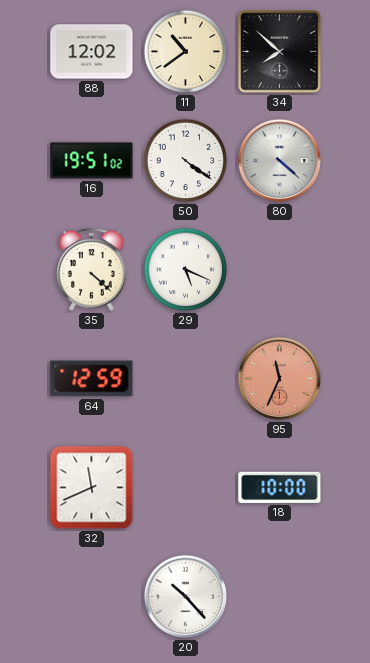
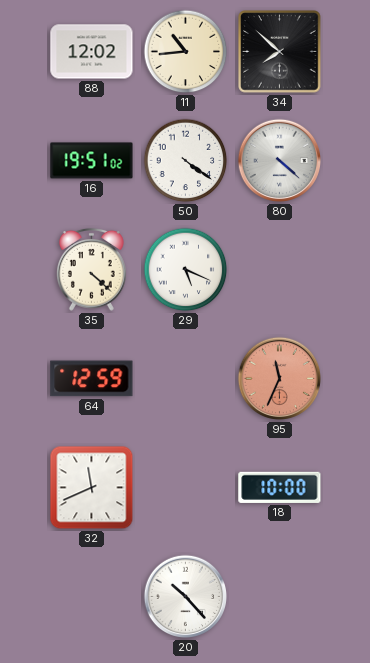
11: 10:39 -> 10:44
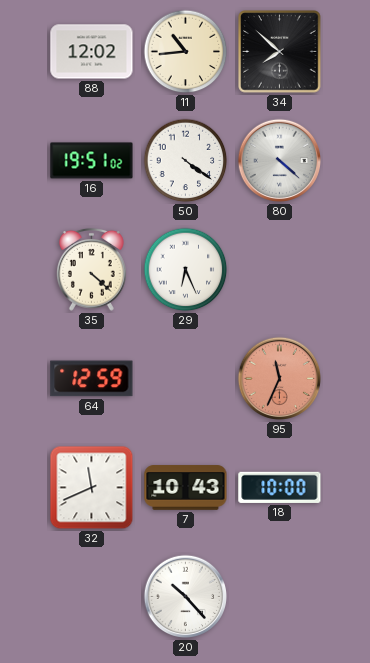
29: 5:19 -> 6:26
7: none -> 10:43
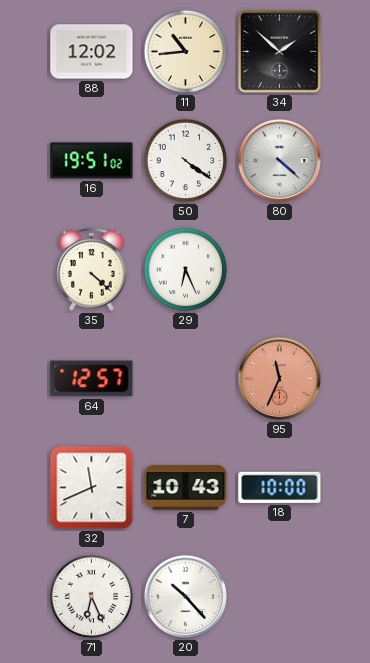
34: 7:52 -> 1:52
64: 12:59 -> 12:57
71: none -> 6:26
